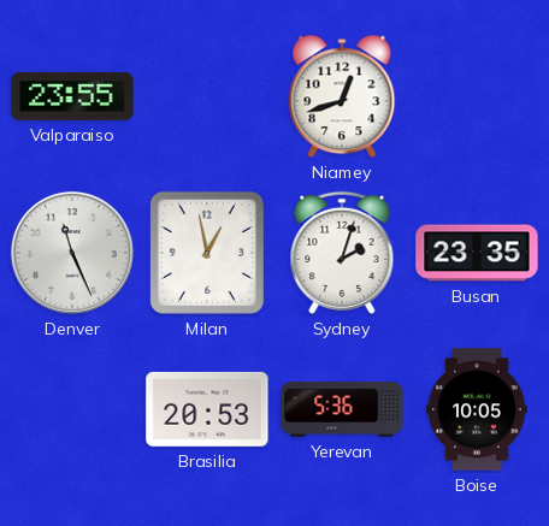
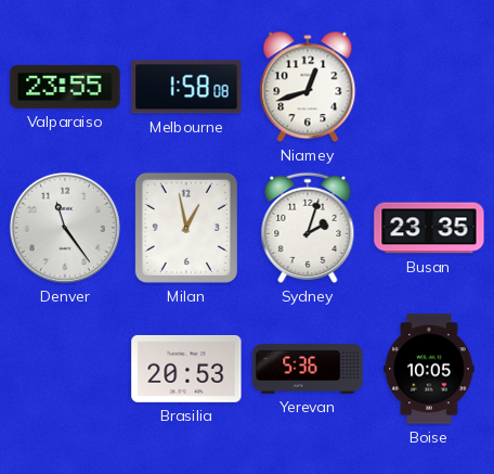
Melbourne: none -> 1:58
Denver: 11:26 -> 11:24
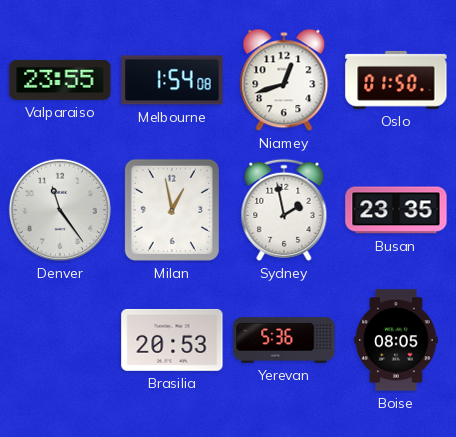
Melbourne: 1:58 -> 1:54
Oslo: none -> 01:50
Sydney: 2:03 -> 1:58
Boise: 10:05 -> 08:05
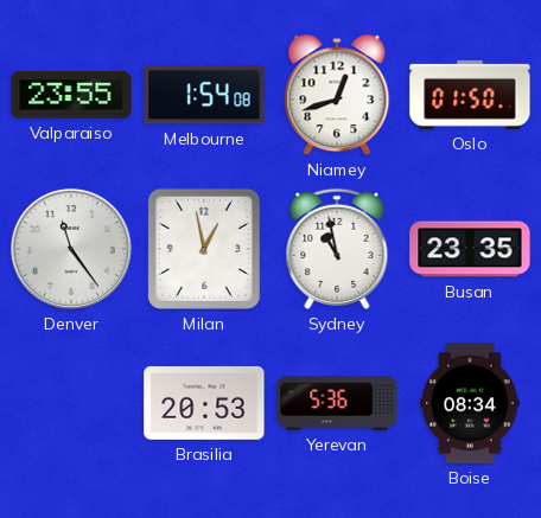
Sydney: 1:58 -> 10:58
Boise: 08:05 -> 08:34
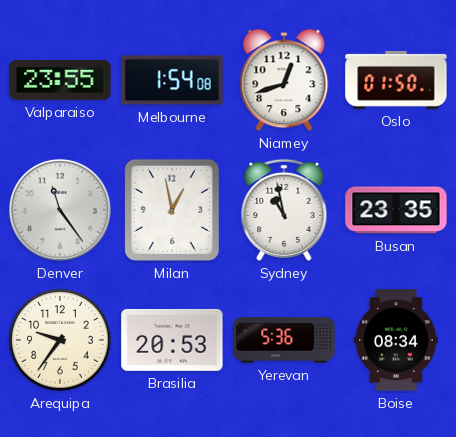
Arequipa: none -> 9:36
